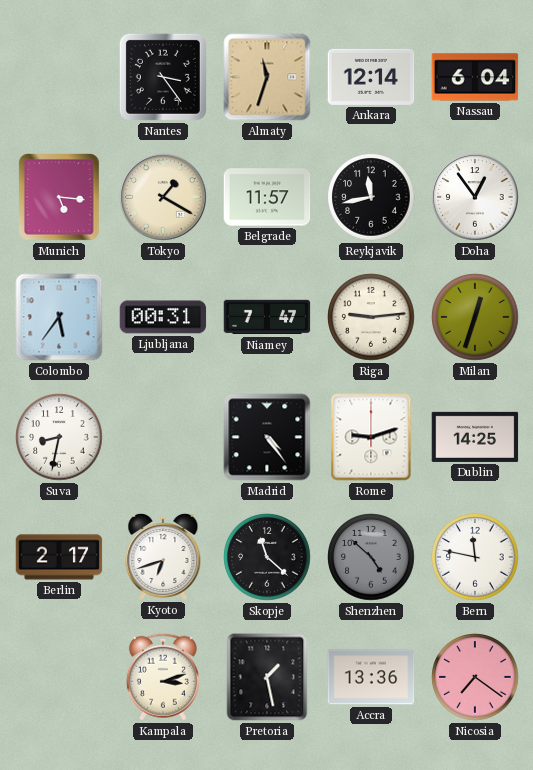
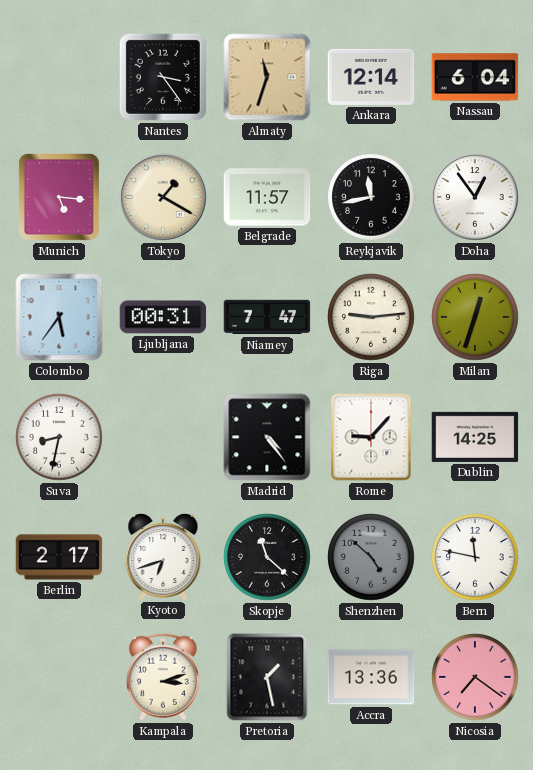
Rome: 9:12 -> 9:07
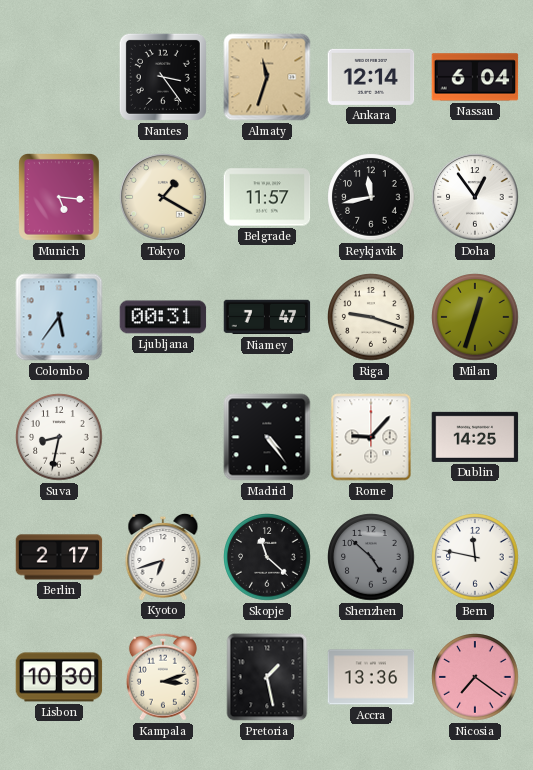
Riga: 9:14 -> 9:18
Lisbon: none -> 10:30
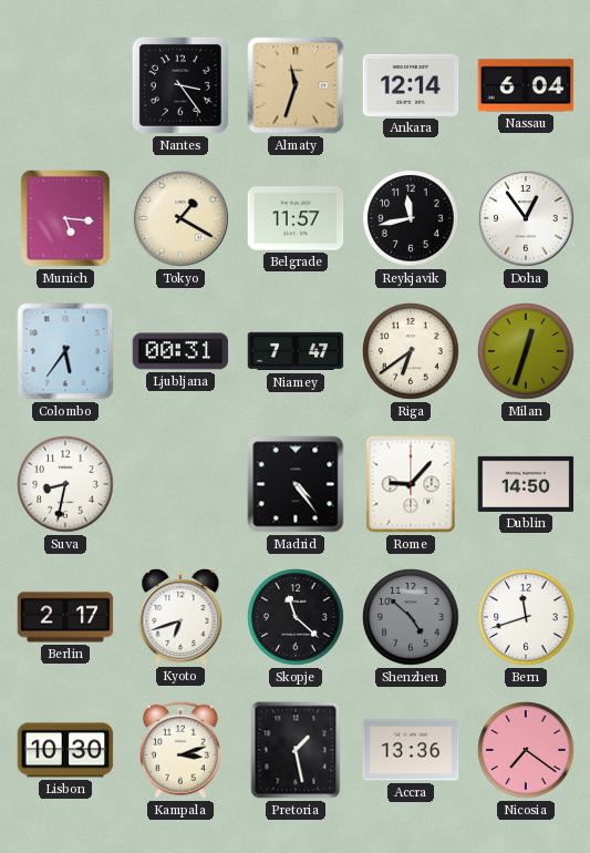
Riga: 9:18 -> 6:39
Dublin: 14:25 -> 14:50
Bern: 11:47 -> 11:42
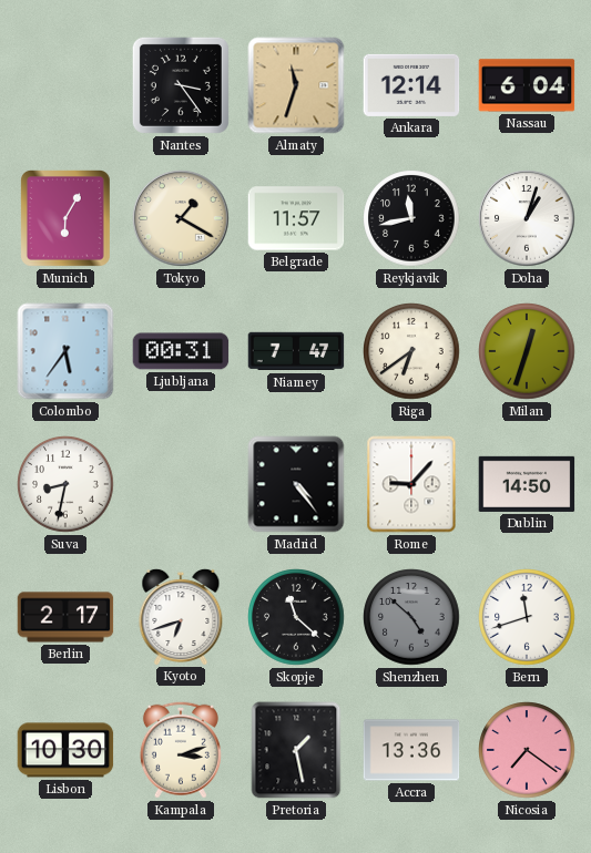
Munich: 5:16 -> 6:05
Doha: 12:54 -> 1:03
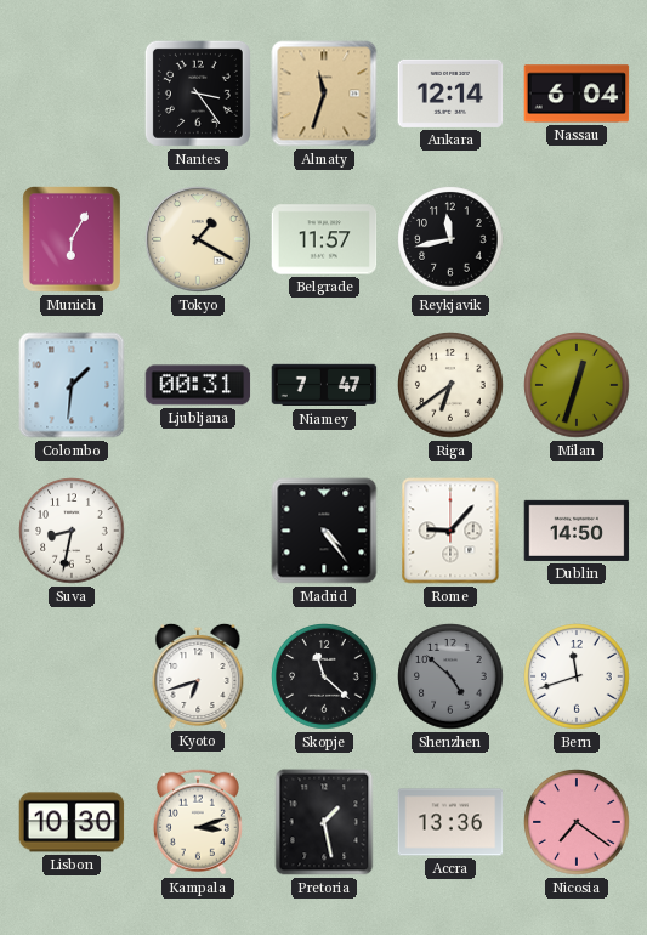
Doha: 1:03 -> none
Colombo: 5:36 -> 1:31
Berlin: 2:17 -> none
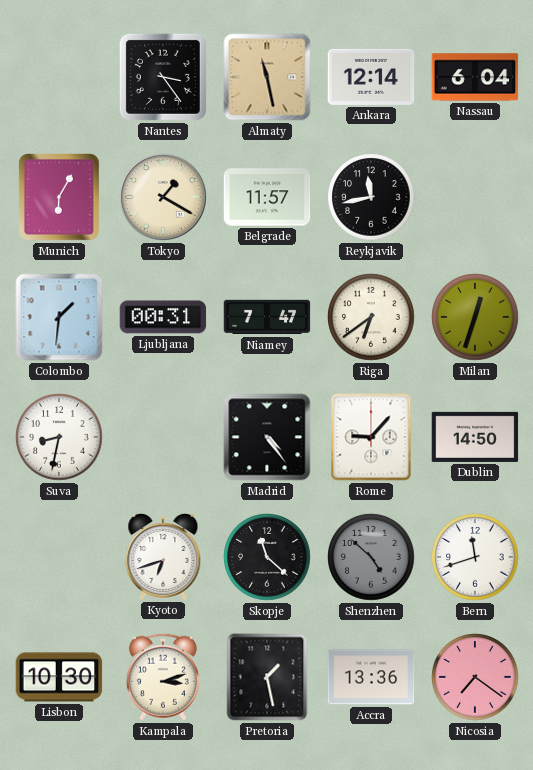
Almaty: 11:33 -> 11:28
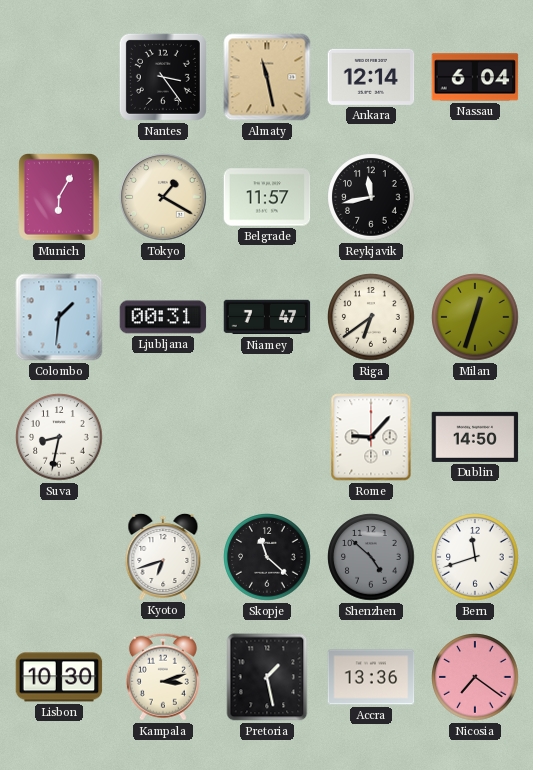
Madrid: 4:24 -> none
